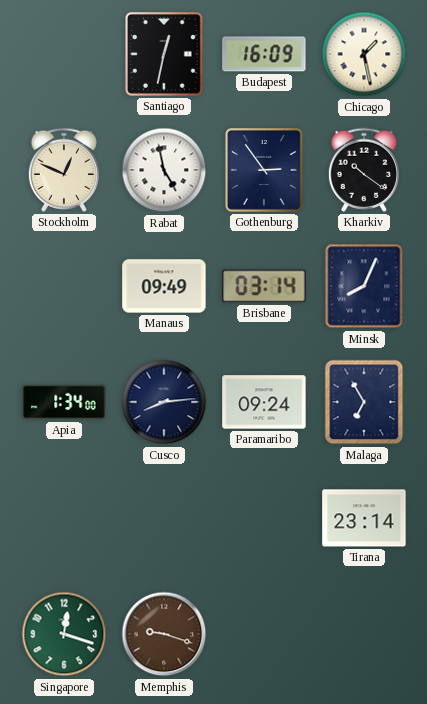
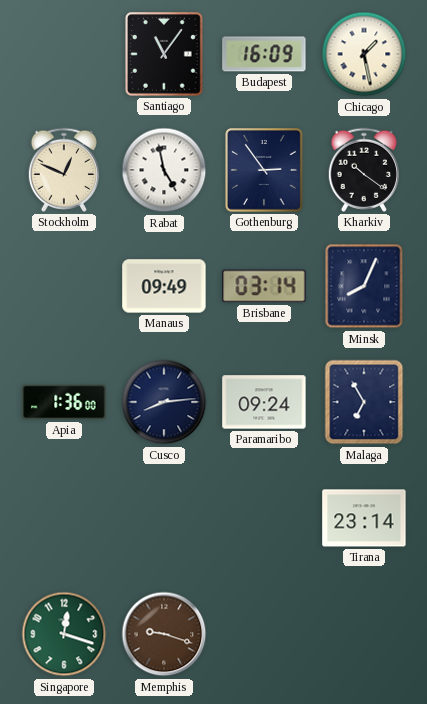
Santiago: 12:32 -> 11:06
Apia: 1:34 -> 1:36
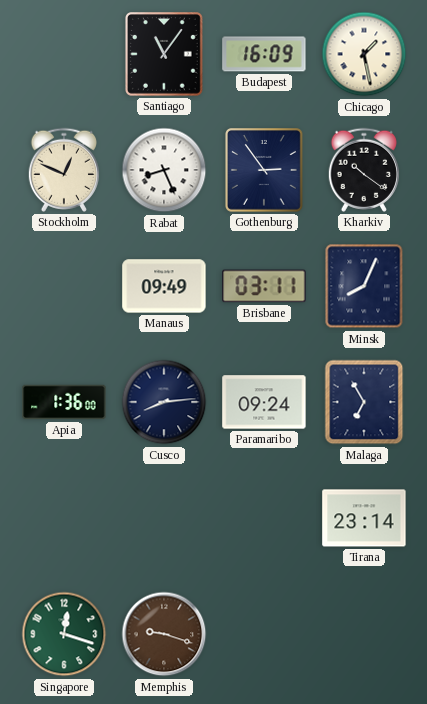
Rabat: 4:58 -> 8:26
Brisbane: 03:14 -> 03:11
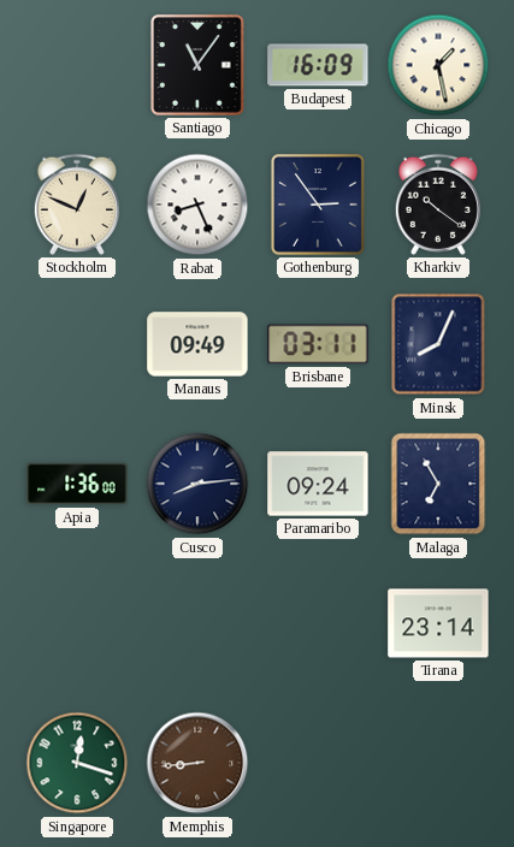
Memphis: 9:18 -> 8:44
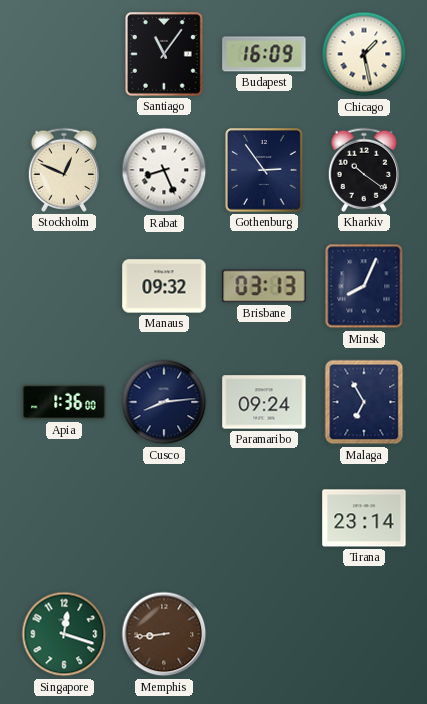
Manaus: 09:49 -> 09:32
Brisbane: 03:11 -> 03:13
